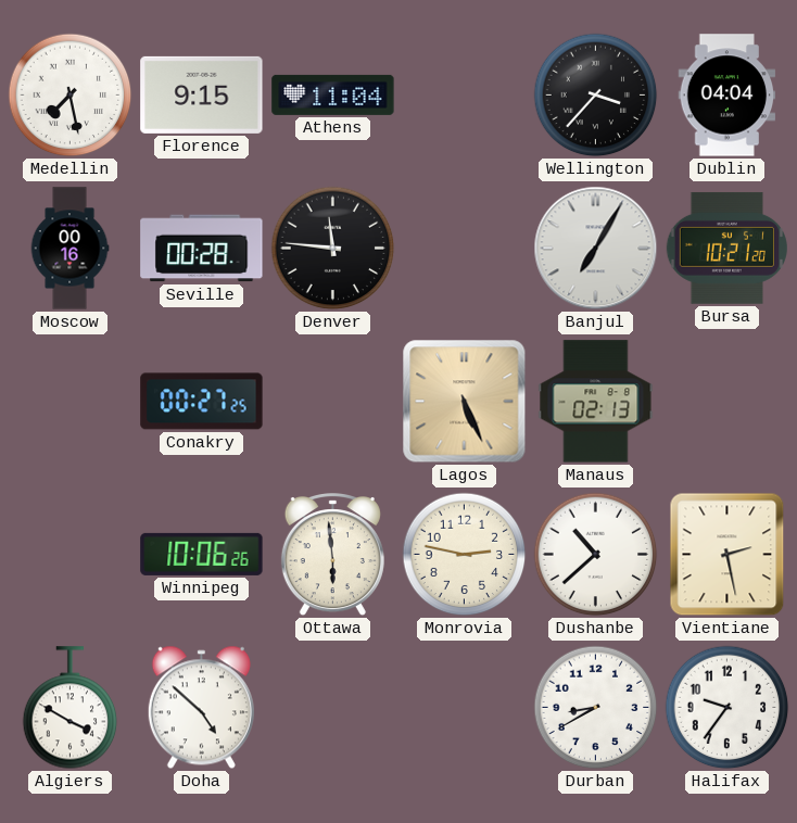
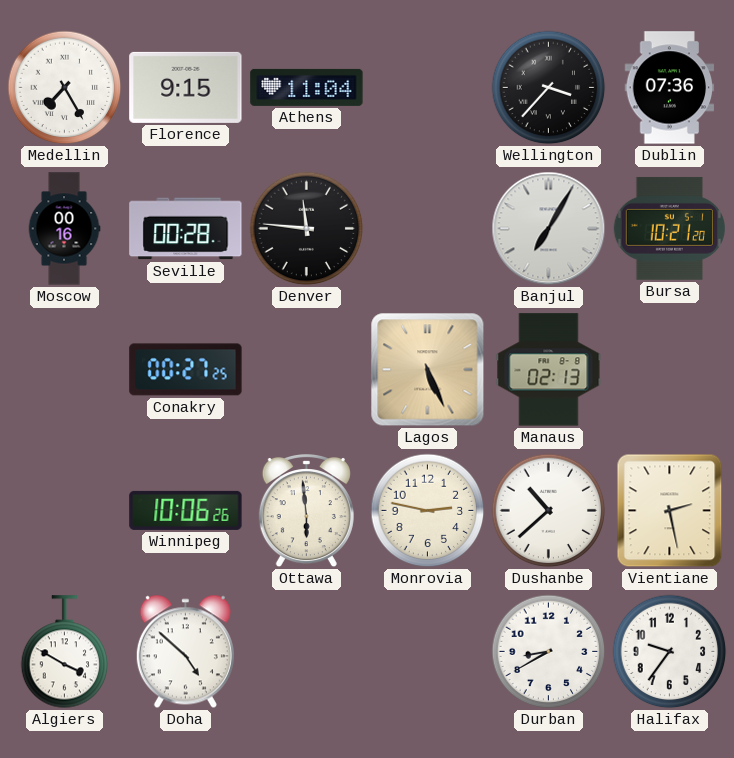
Medellin: 7:28 -> 7:25
Dublin: 04:04 -> 07:36
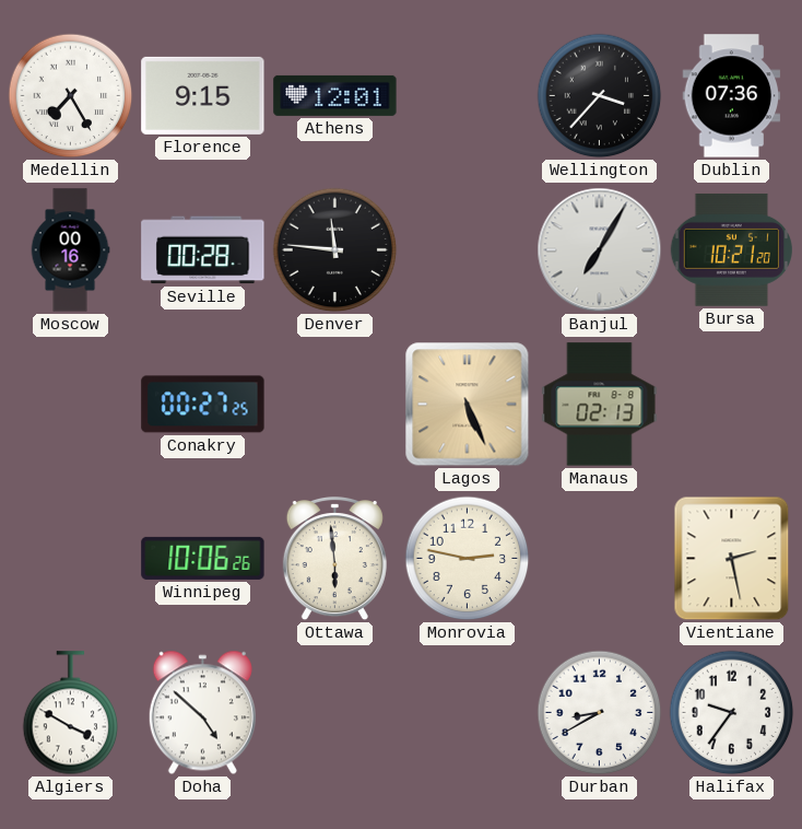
Athens: 11:04 -> 12:01
Dushanbe: 10:38 -> none
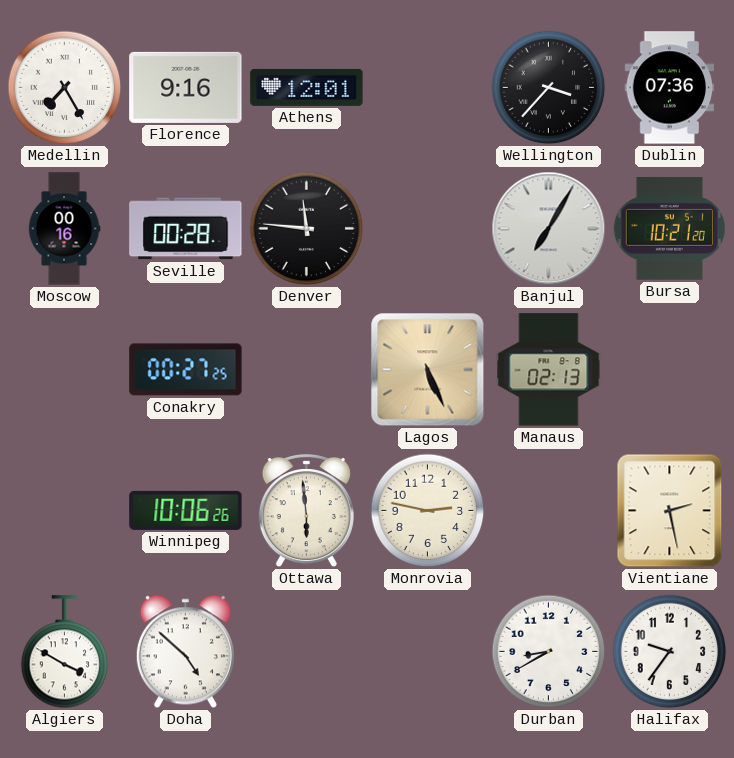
Florence: 9:15 -> 9:16
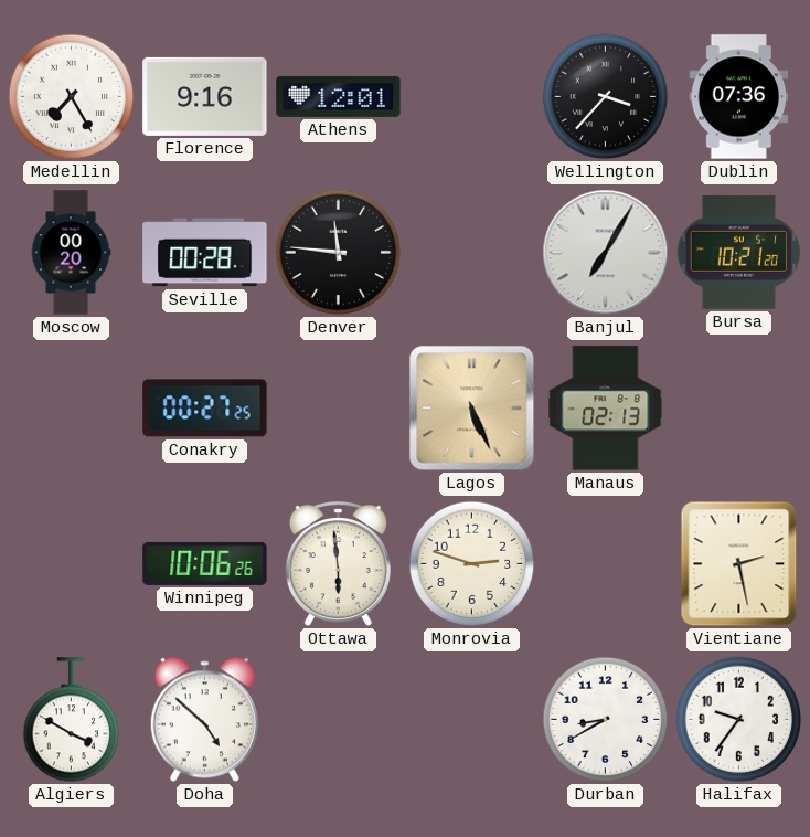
Moscow: 00:16 -> 00:20
Monrovia: 2:47 -> 2:48
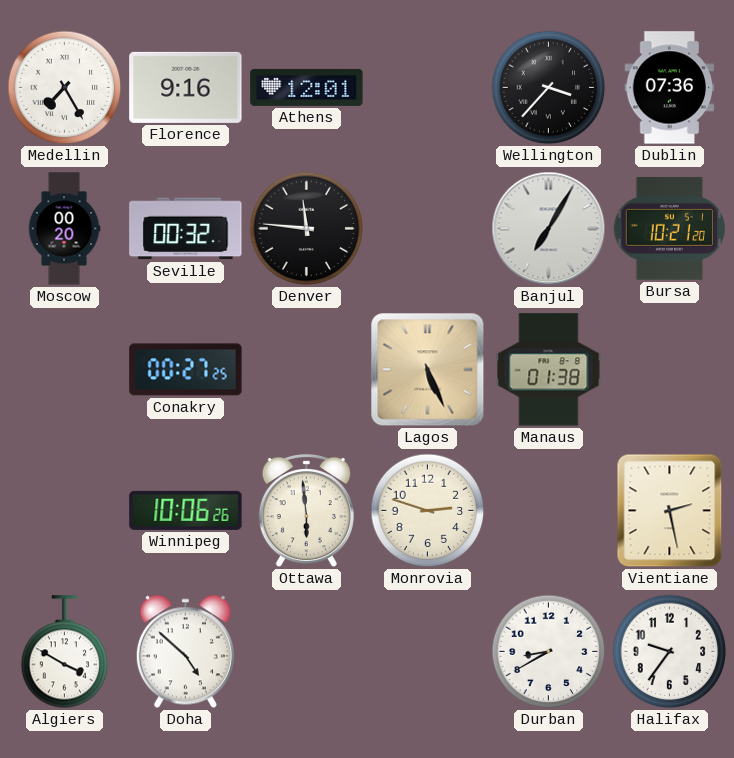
Seville: 00:28 -> 00:32
Manaus: 02:13 -> 01:38
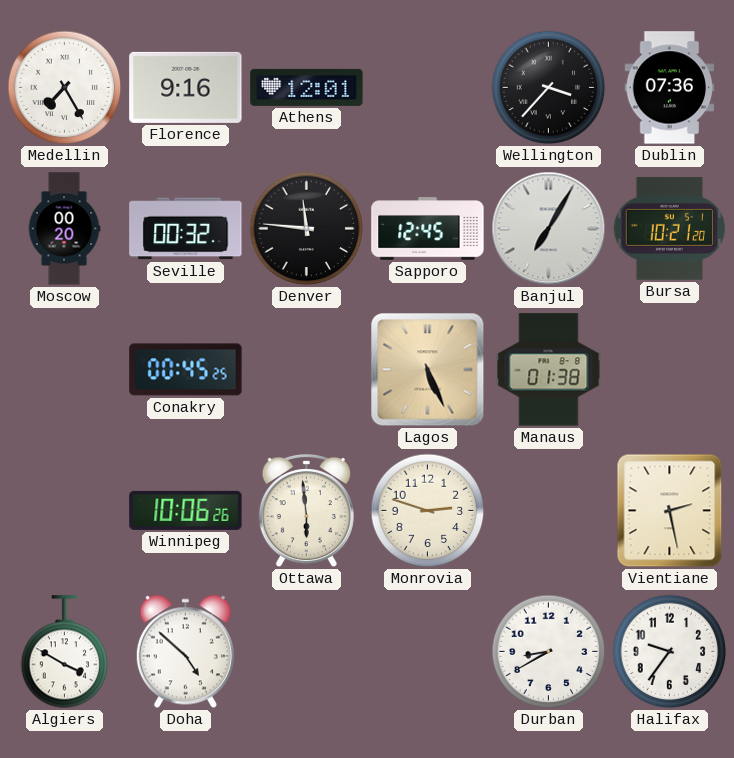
Sapporo: none -> 12:45
Conakry: 00:27 -> 00:45
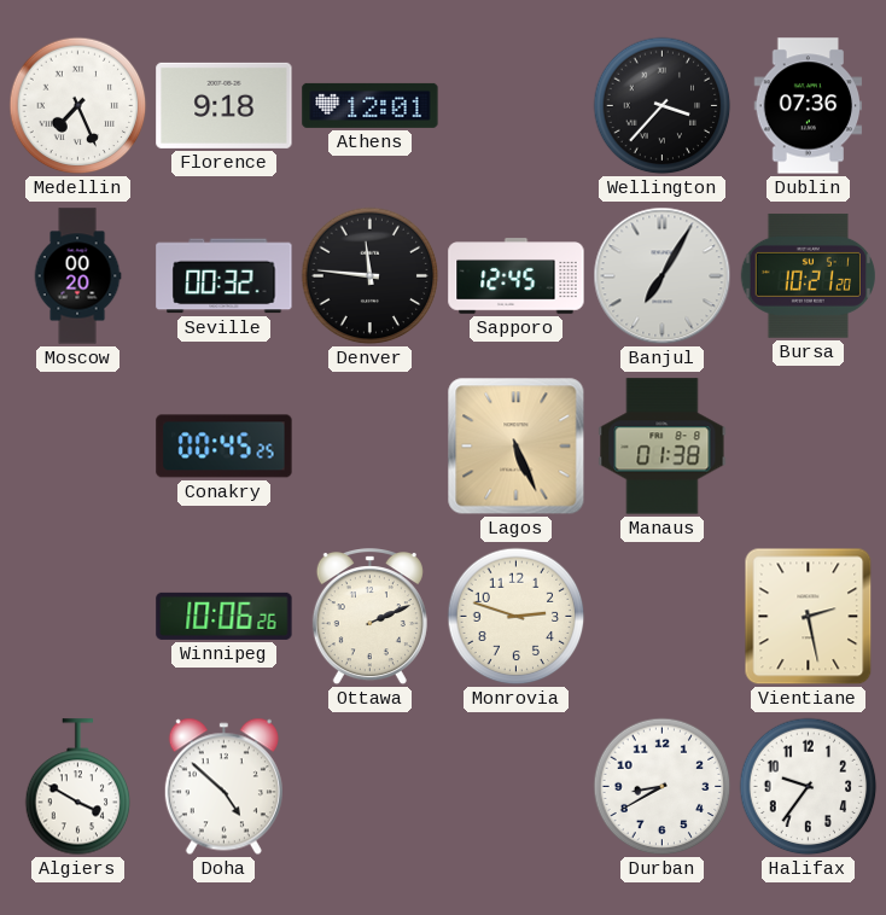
Medellin: 7:25 -> 7:26
Florence: 9:16 -> 9:18
Ottawa: 5:59 -> 2:11
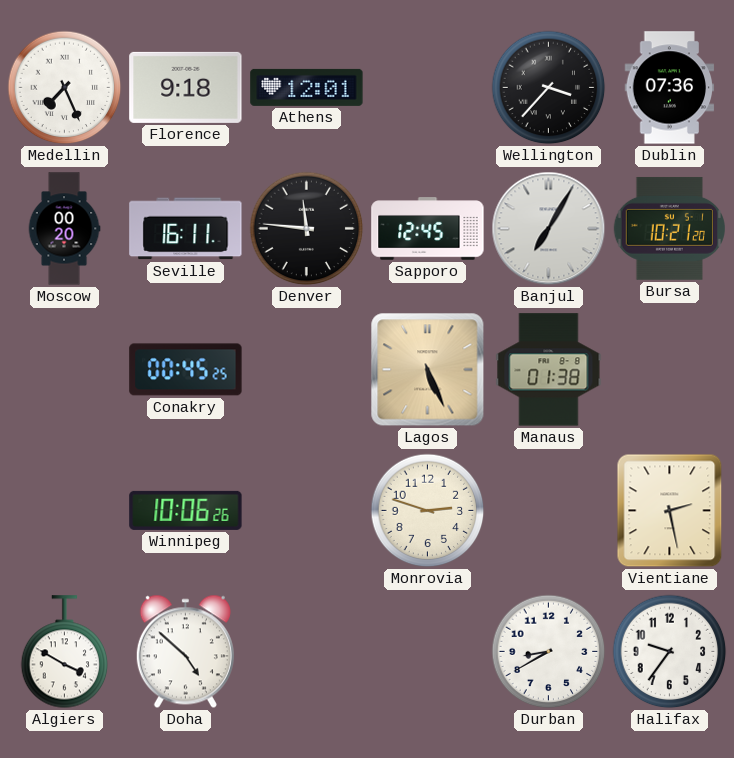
Seville: 00:32 -> 16:11
Ottawa: 2:11 -> none
